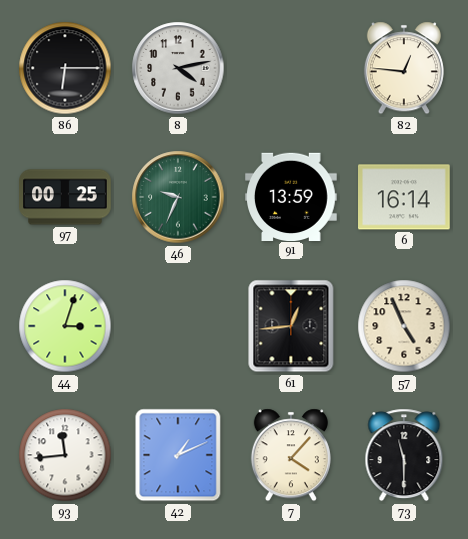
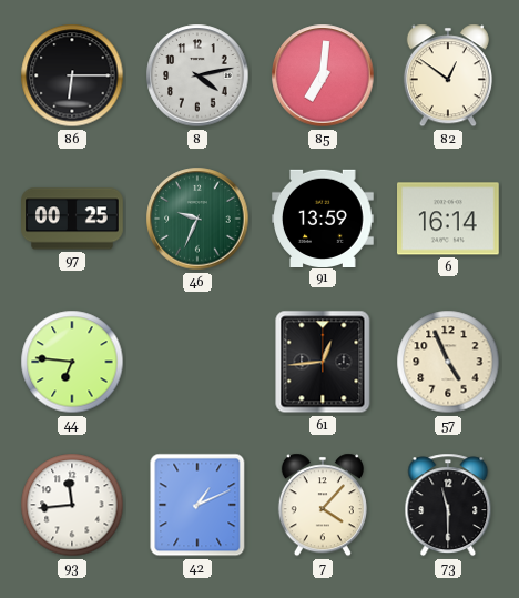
85: none -> 7:01
82: 12:46 -> 12:51
44: 3:03 -> 6:46
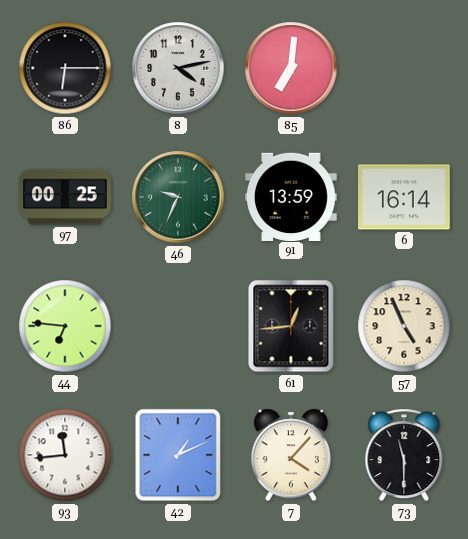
82: 12:51 -> none
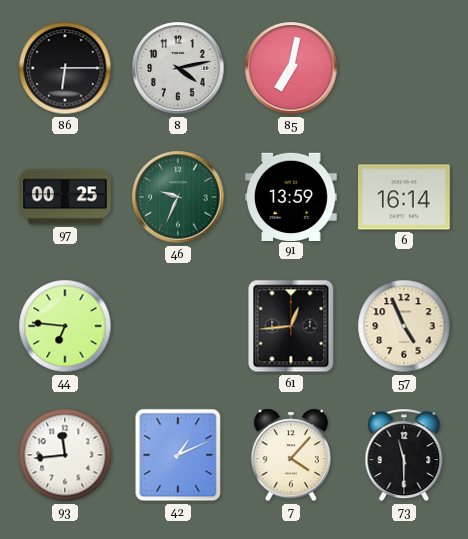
85: 7:01 -> 7:02
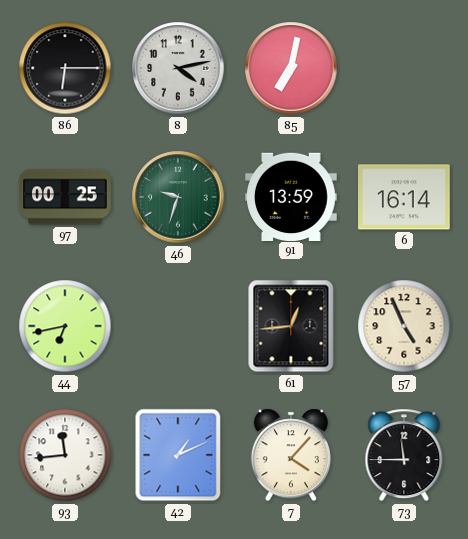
46: 9:34 -> 9:33
44: 6:46 -> 6:43
73: 11:30 -> 11:45
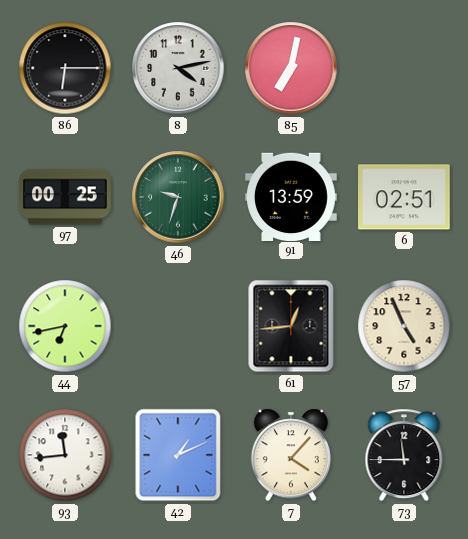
6: 16:14 -> 02:51
